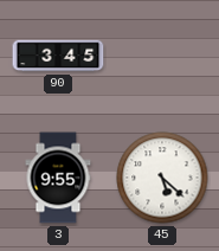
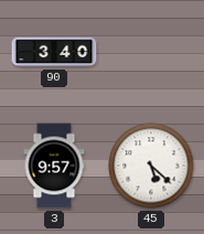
90: 3:45 -> 3:40
3: 9:55 -> 9:57
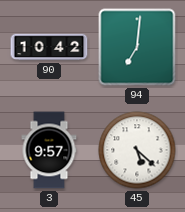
90: 3:40 -> 10:42
94: none -> 7:01
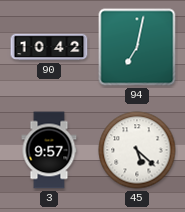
94: 7:01 -> 7:02
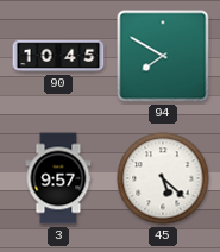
90: 10:42 -> 10:45
94: 7:02 -> 7:50
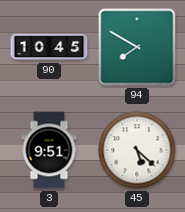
3: 9:57 -> 9:51
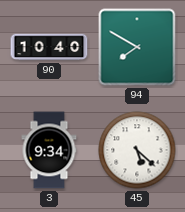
90: 10:45 -> 10:40
3: 9:51 -> 9:34
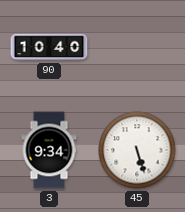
94: 7:50 -> none
45: 5:22 -> 5:27
